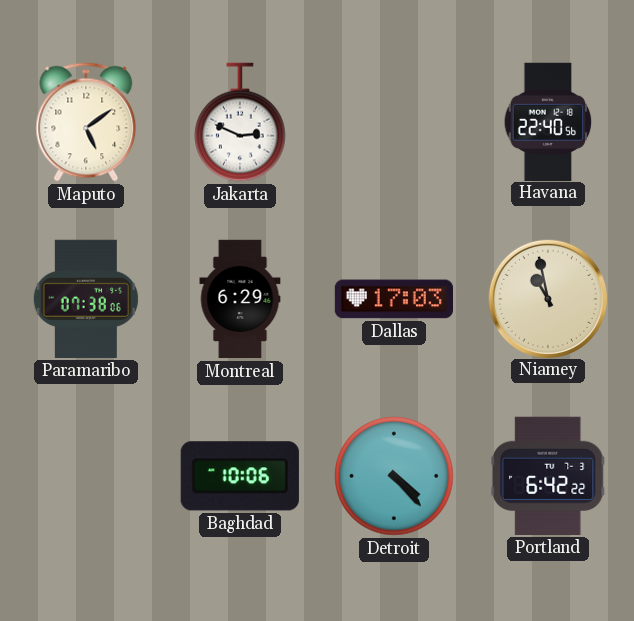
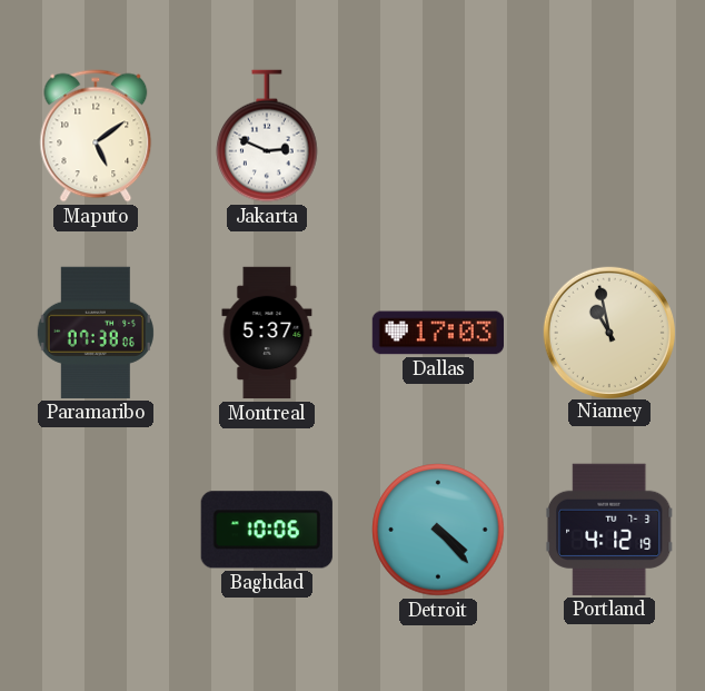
Havana: 22:40 -> none
Montreal: 6:29 -> 5:37
Portland: 6:42 -> 4:12
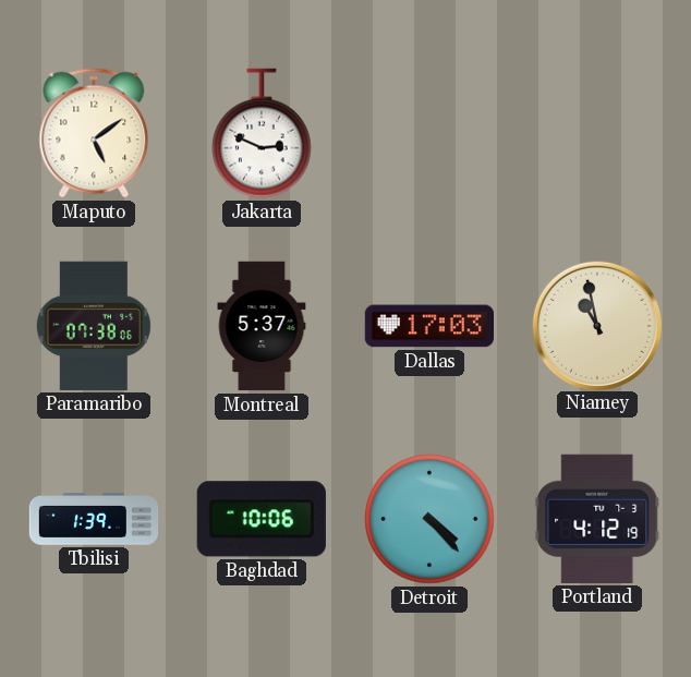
Tbilisi: none -> 1:39
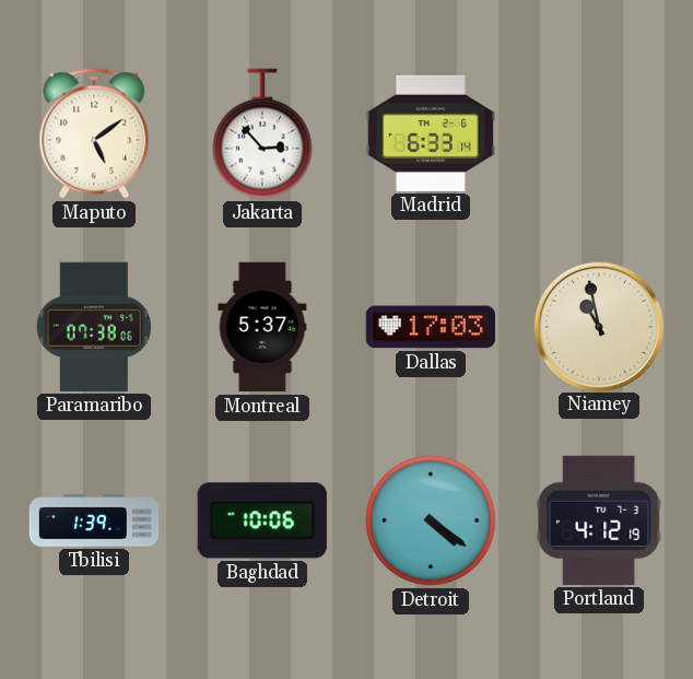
Jakarta: 2:49 -> 2:53
Madrid: none -> 6:33
Detroit: 4:23 -> 4:21
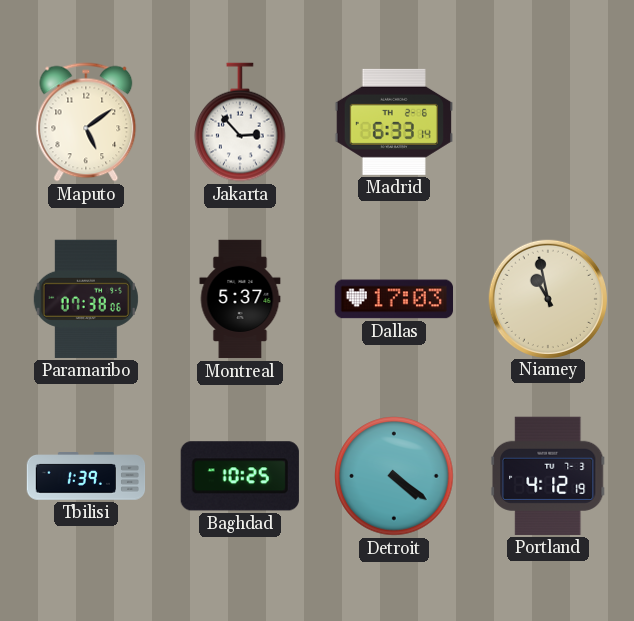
Baghdad: 10:06 -> 10:25
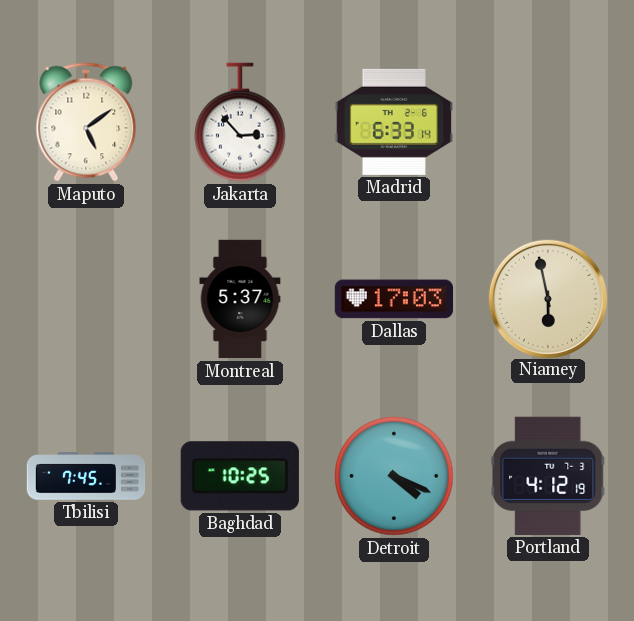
Paramaribo: 07:38 -> none
Niamey: 10:58 -> 5:58
Tbilisi: 1:39 -> 7:45
Detroit: 4:21 -> 4:19
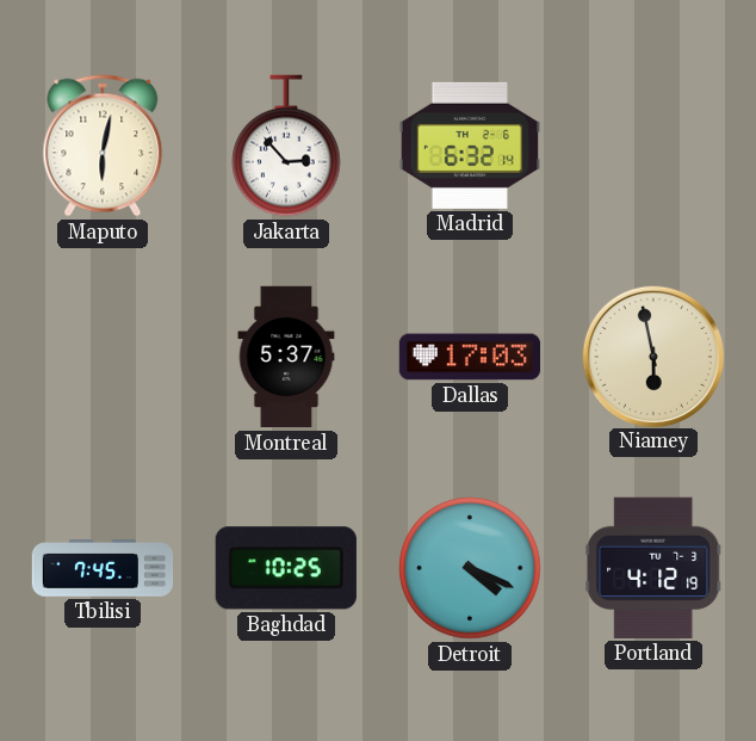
Maputo: 5:09 -> 6:02
Madrid: 6:33 -> 6:32
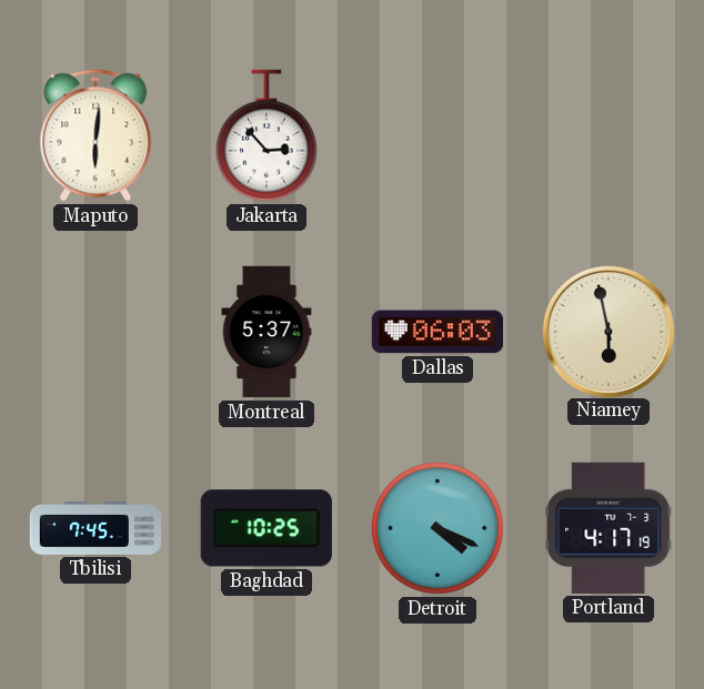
Maputo: 6:02 -> 6:01
Madrid: 6:32 -> none
Dallas: 17:03 -> 06:03
Portland: 4:12 -> 4:17
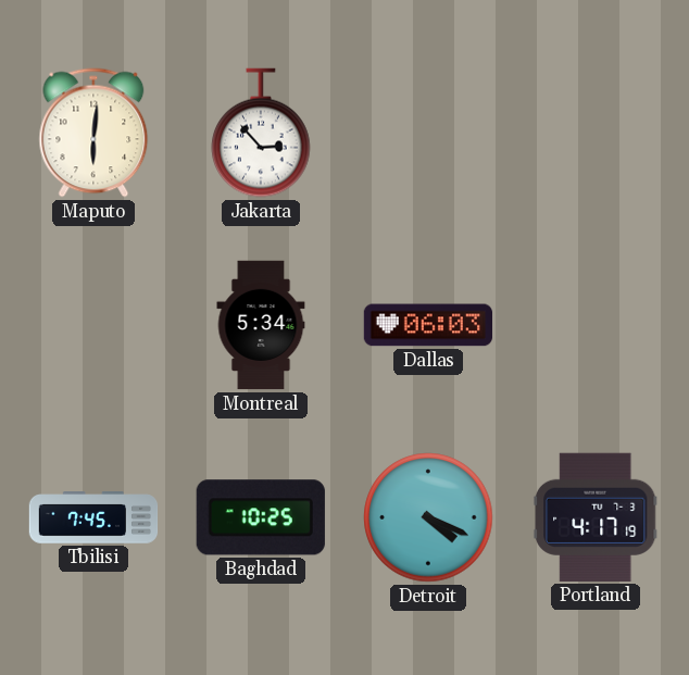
Montreal: 5:37 -> 5:34
Niamey: 5:58 -> none
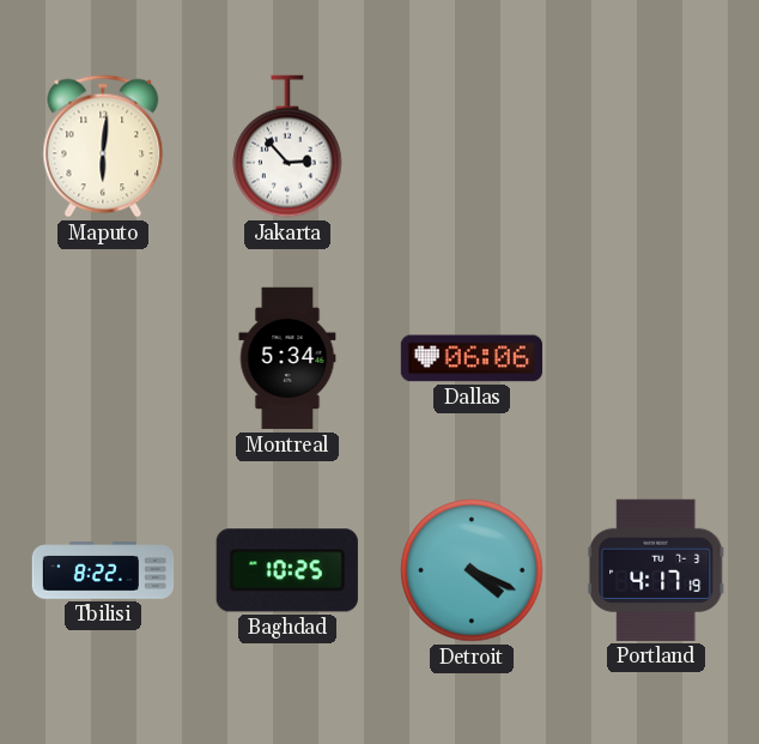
Dallas: 06:03 -> 06:06
Tbilisi: 7:45 -> 8:22
